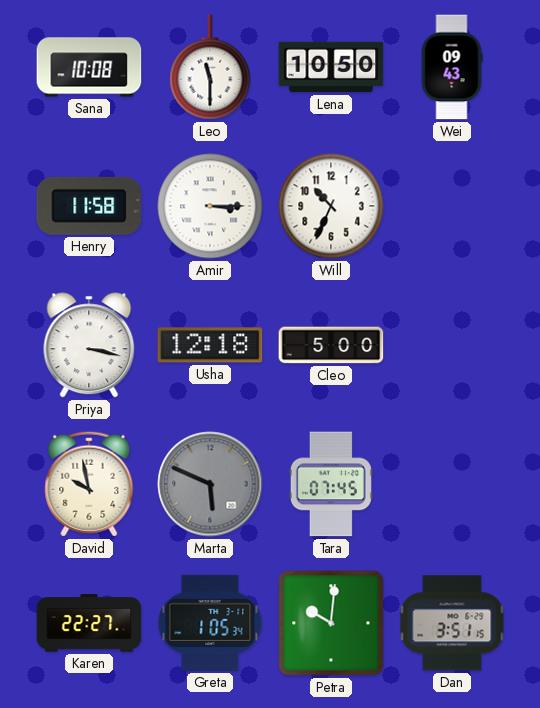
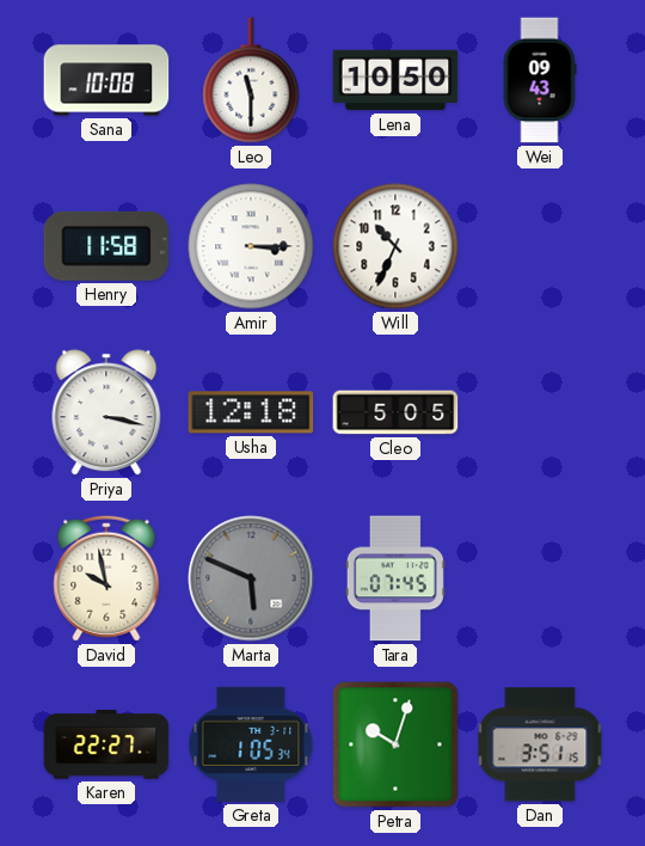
Cleo: 5:00 -> 5:05
Petra: 10:01 -> 10:03
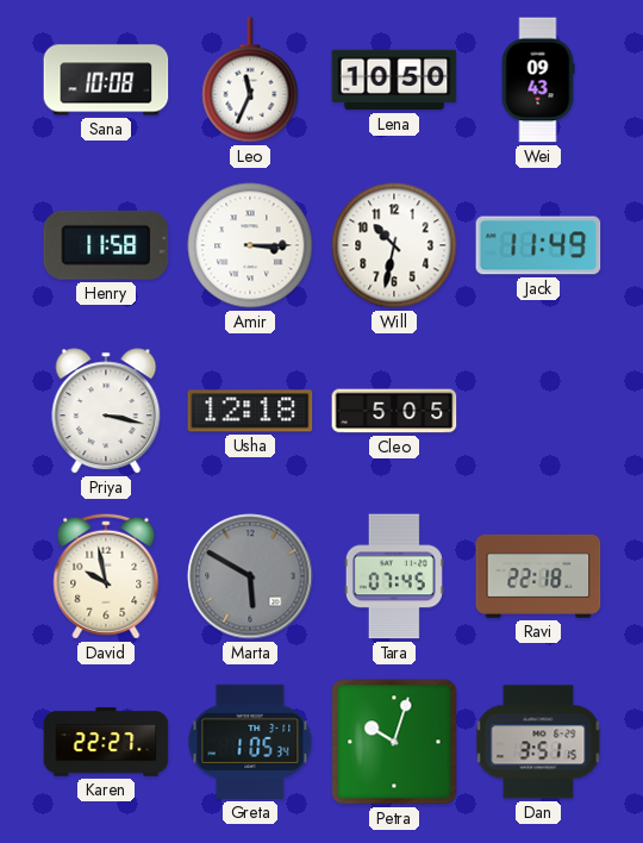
Leo: 11:30 -> 11:34
Will: 10:34 -> 10:32
Jack: none -> 11:49
Marta: 5:49 -> 5:50
Ravi: none -> 22:18
